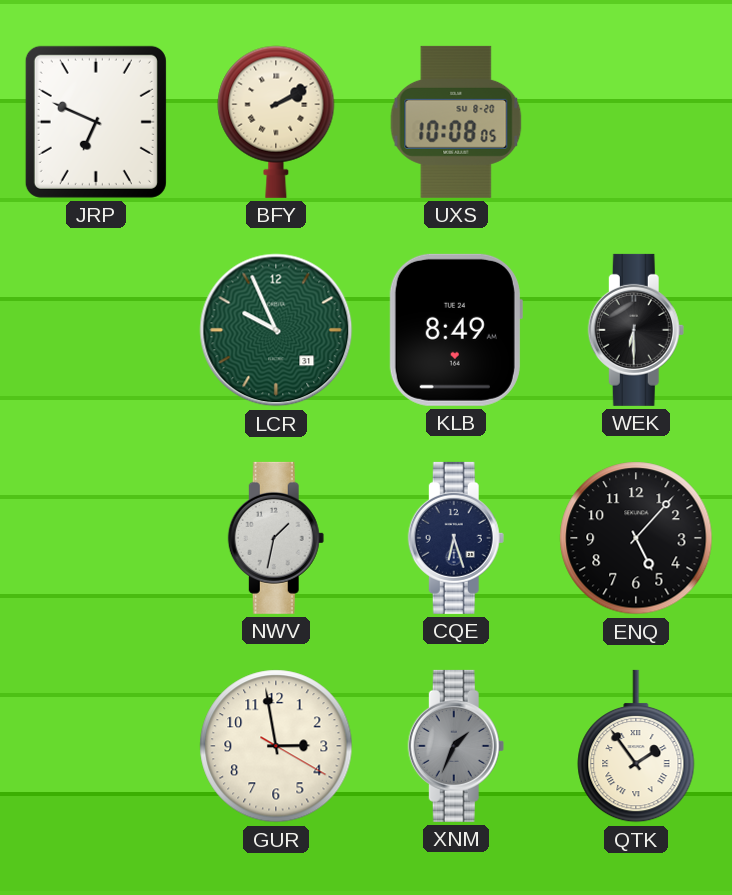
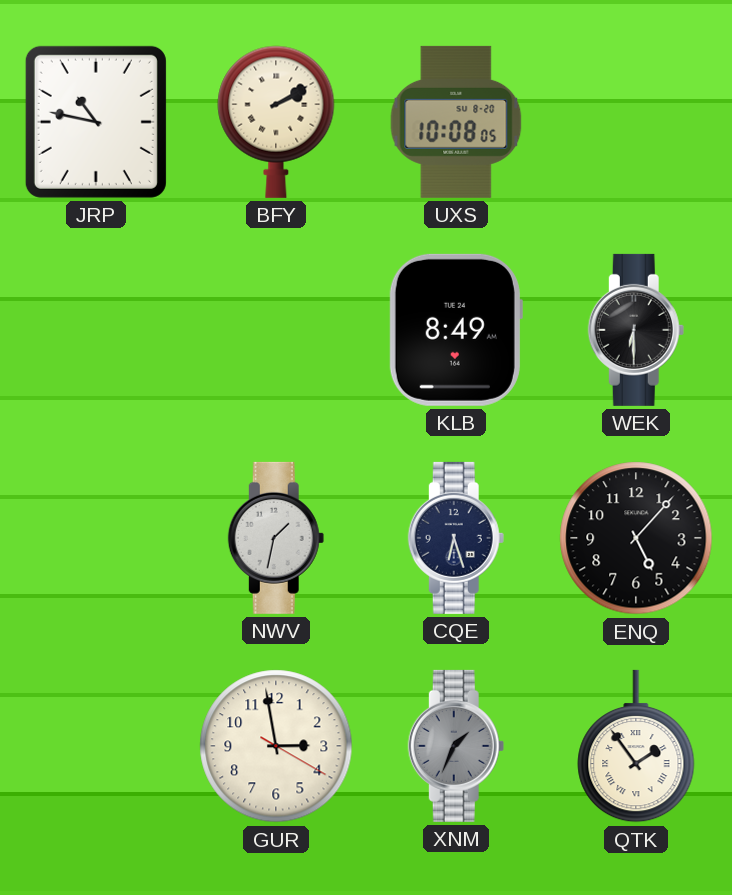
JRP: 6:49 -> 10:47
LCR: 9:56 -> none
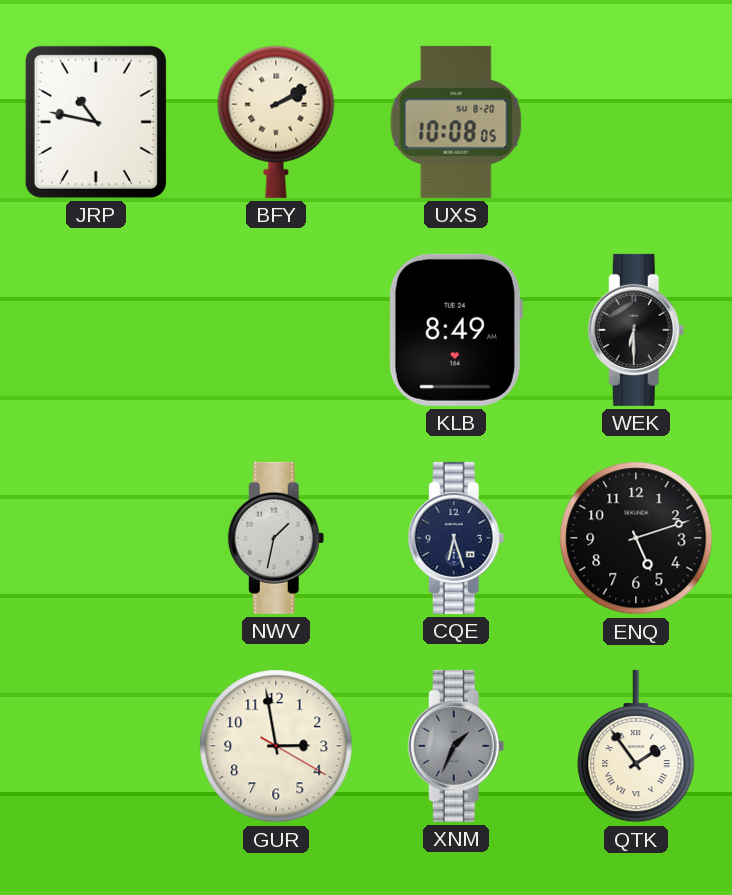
ENQ: 5:07 -> 5:12
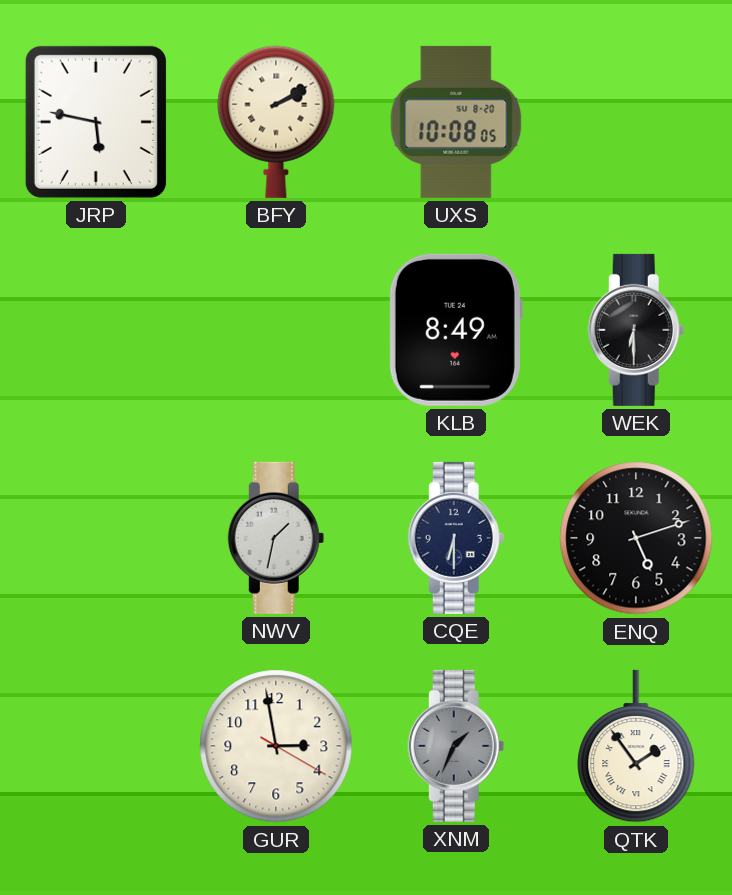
JRP: 10:47 -> 5:47
CQE: 6:27 -> 6:30
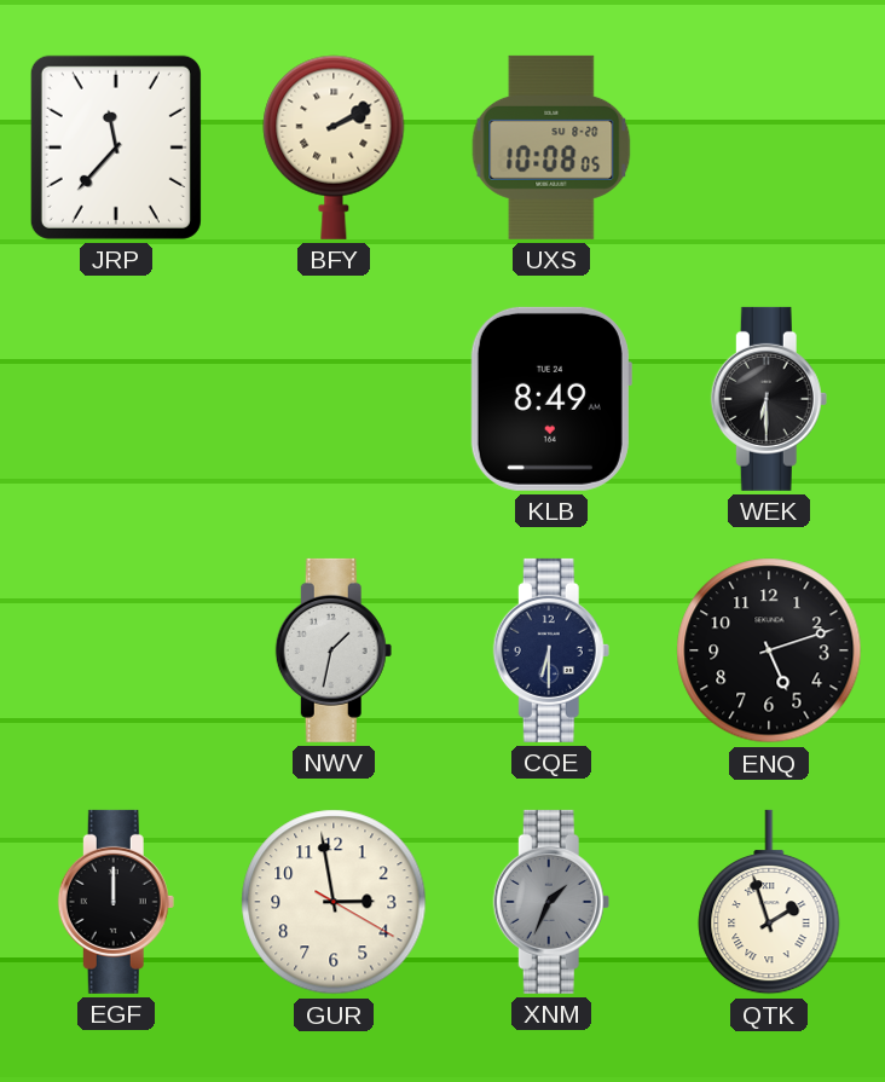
JRP: 5:47 -> 11:37
EGF: none -> 12:00
QTK: 1:54 -> 1:57
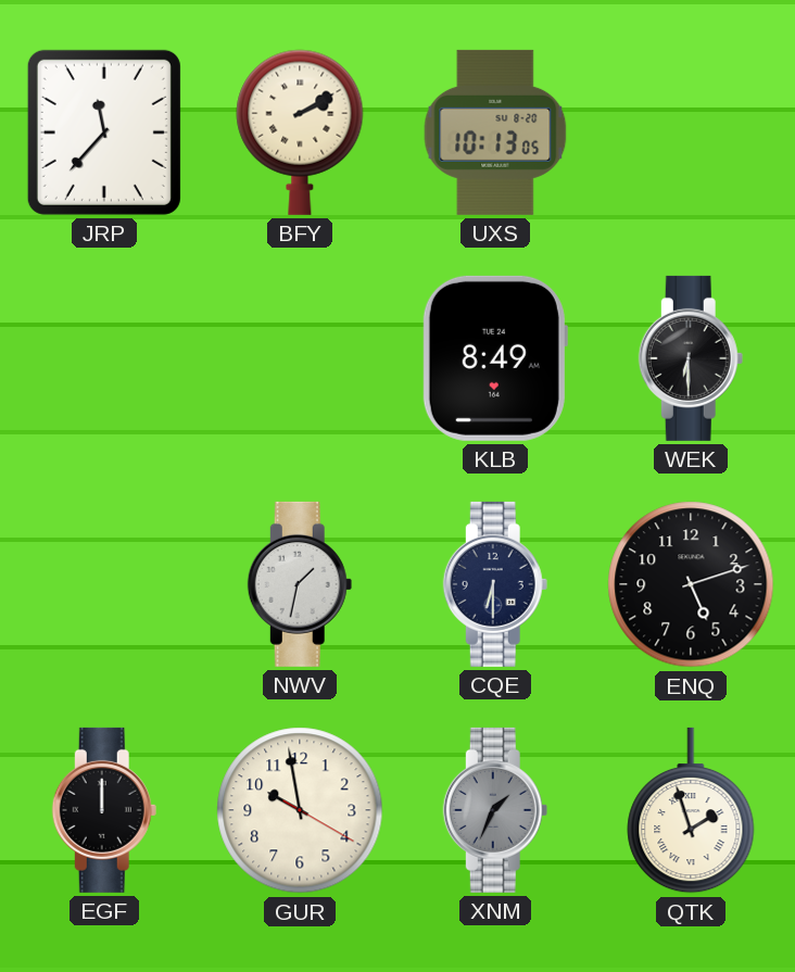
UXS: 10:08 -> 10:13
GUR: 2:58 -> 9:58
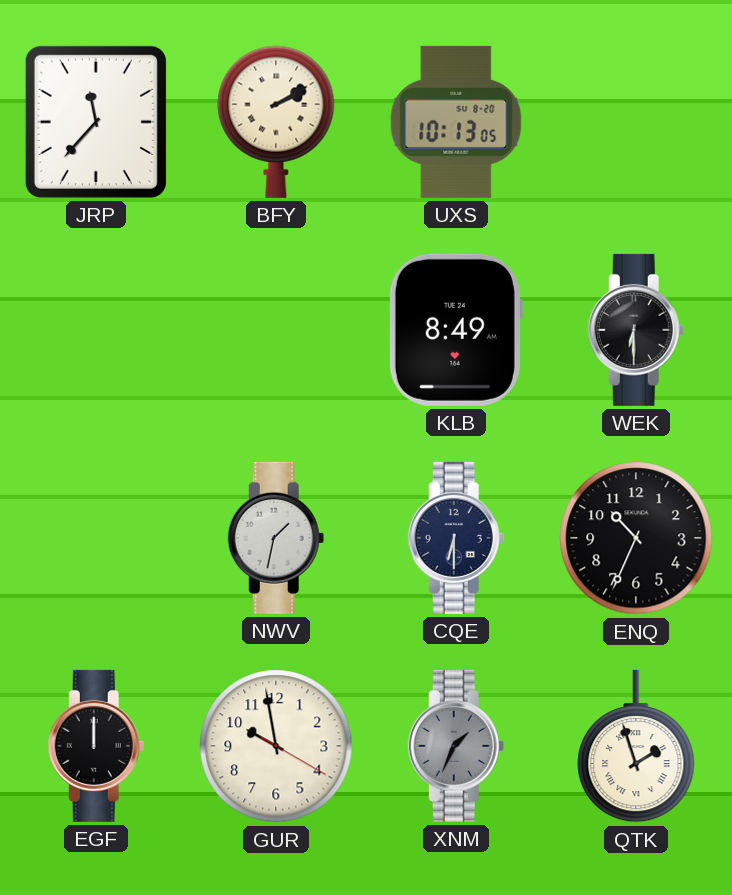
ENQ: 5:12 -> 10:34
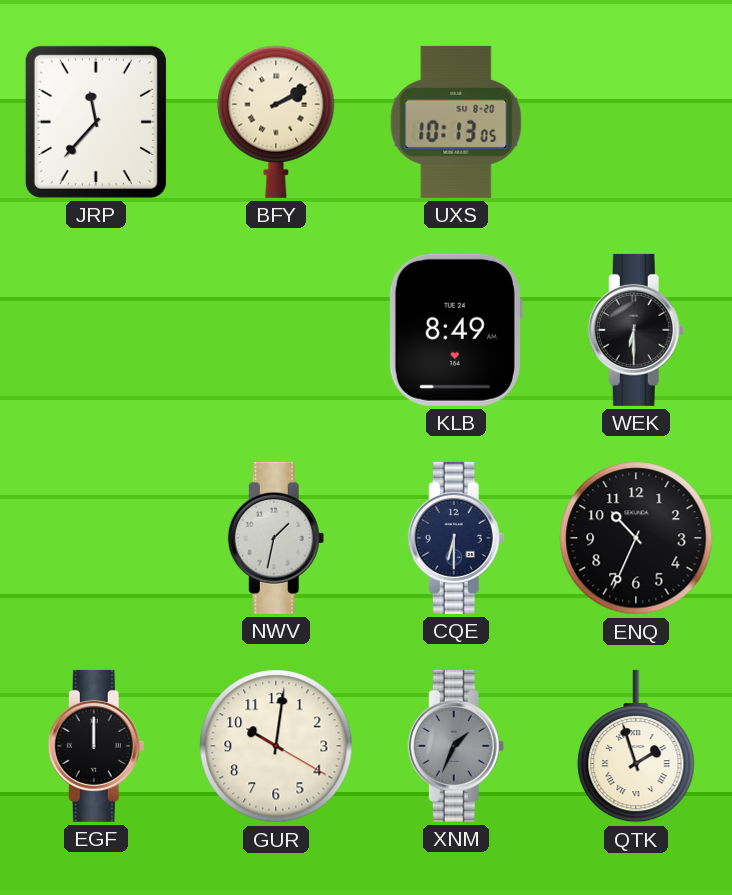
GUR: 9:58 -> 10:01
